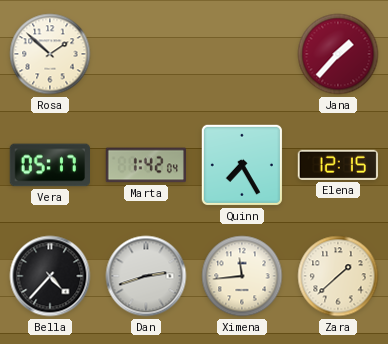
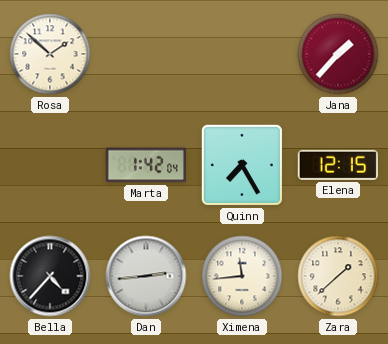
Vera: 05:17 -> none
Dan: 2:42 -> 2:44
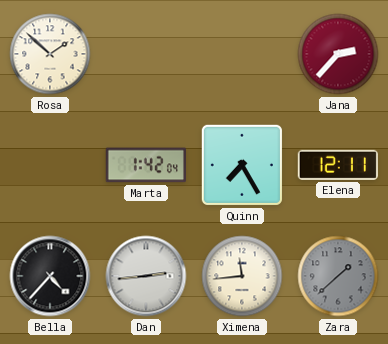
Jana: 1:37 -> 2:37
Elena: 12:15 -> 12:11
Zara dial: cream -> grey
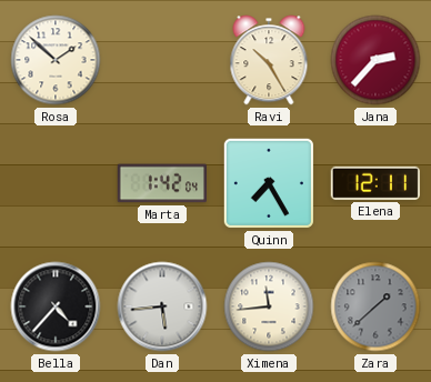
Ravi: none -> 10:25
Dan: 2:44 -> 5:44
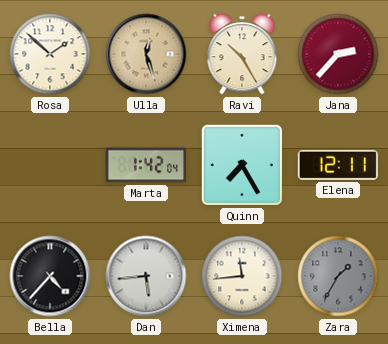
Ulla: none -> 12:27
Zara: 1:38 -> 1:35
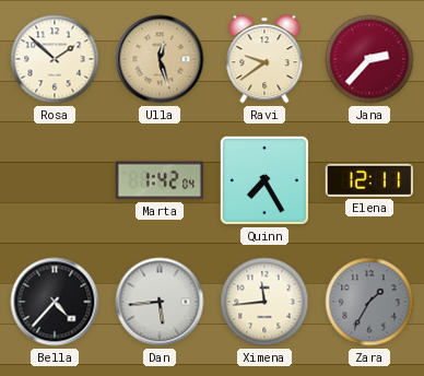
Ravi: 10:25 -> 9:39
